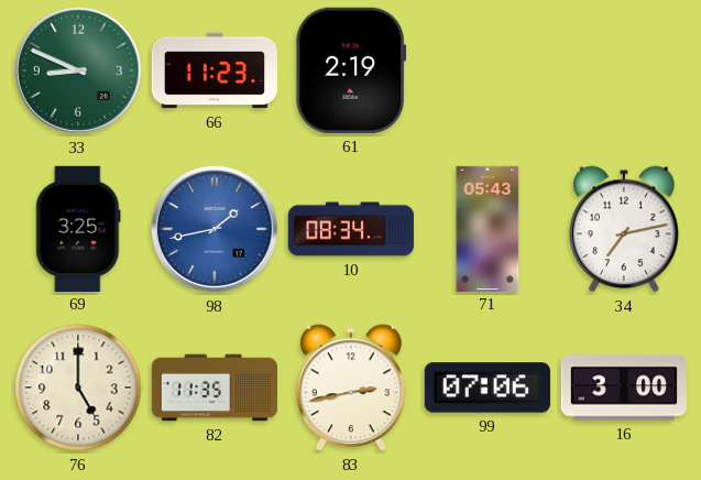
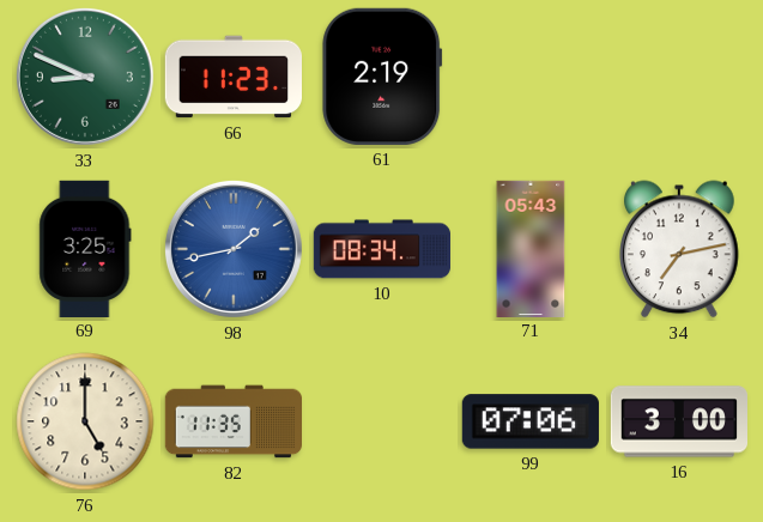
83: 2:43 -> none
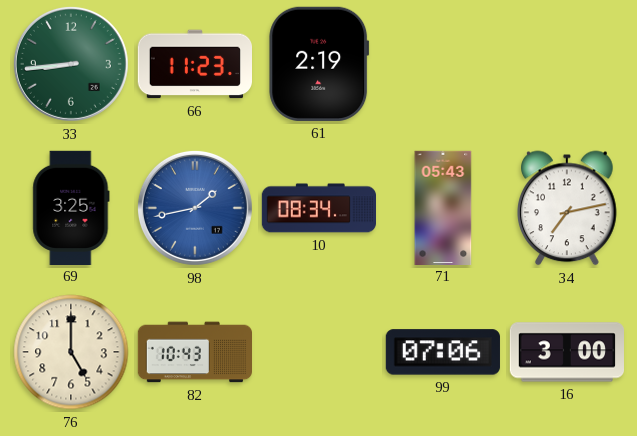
33: 8:49 -> 8:44
82: 11:35 -> 10:43
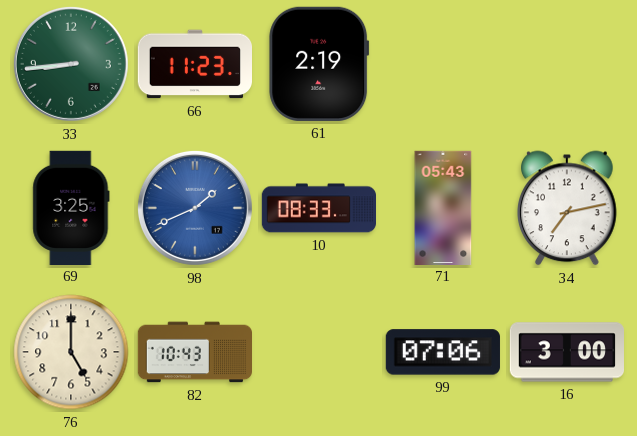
98: 1:43 -> 1:41
10: 08:34 -> 08:33
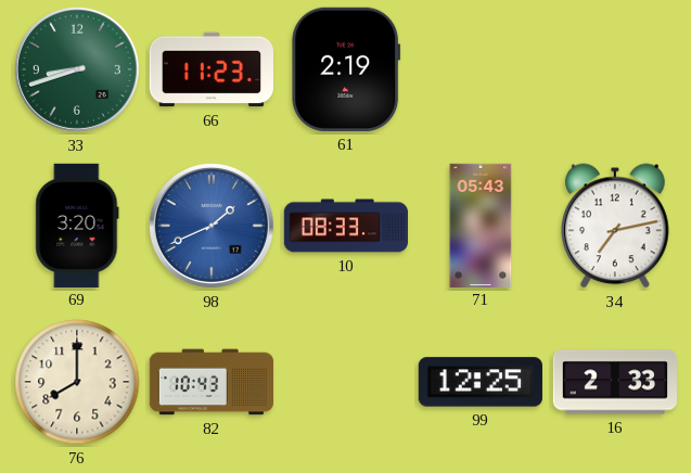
33: 8:44 -> 8:42
69: 3:25 -> 3:20
76: 5:00 -> 8:00
99: 07:06 -> 12:25
16: 3:00 -> 2:33
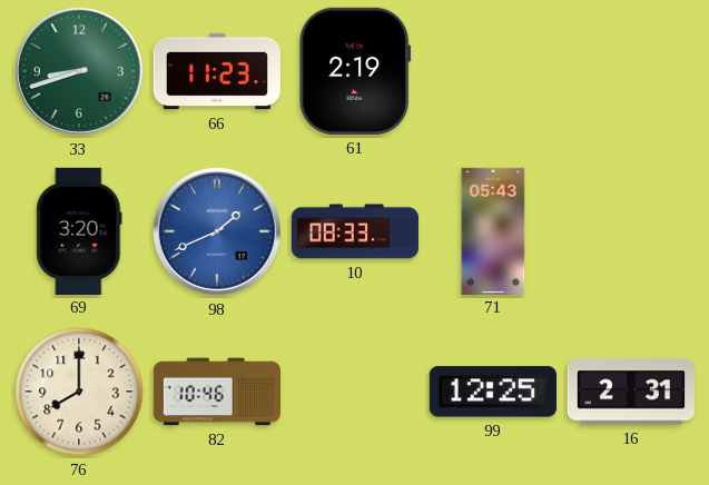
34: 7:13 -> none
82: 10:43 -> 10:46
16: 2:33 -> 2:31
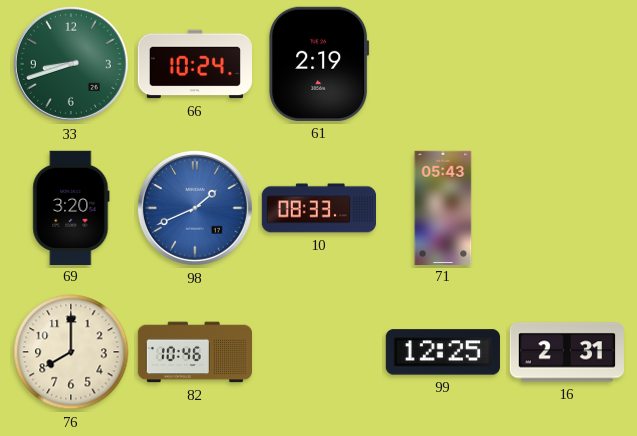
66: 11:23 -> 10:24
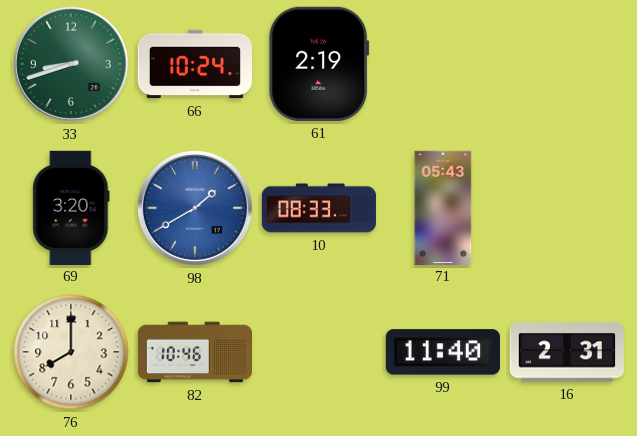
98: 1:41 -> 1:40
99: 12:25 -> 11:40
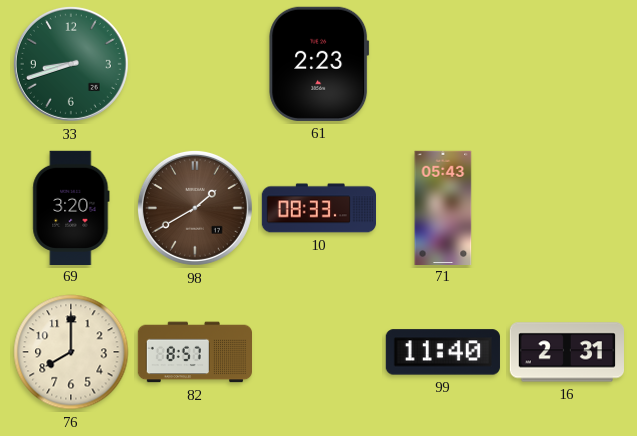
66: 10:24 -> none
61: 2:19 -> 2:23
98 dial: blue -> brown
82: 10:46 -> 8:57
